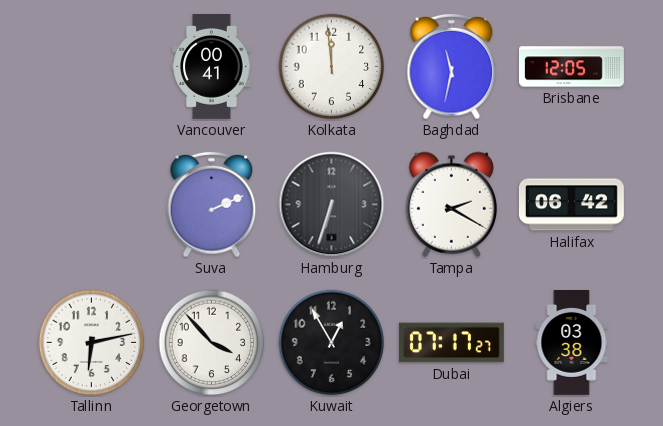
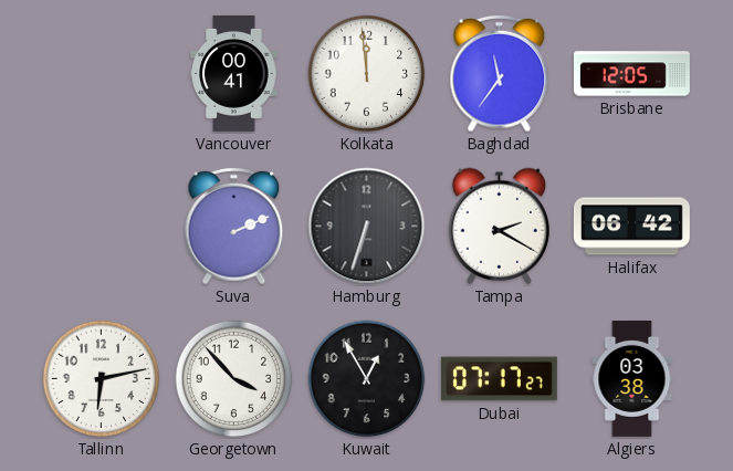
Baghdad: 11:32 -> 11:36
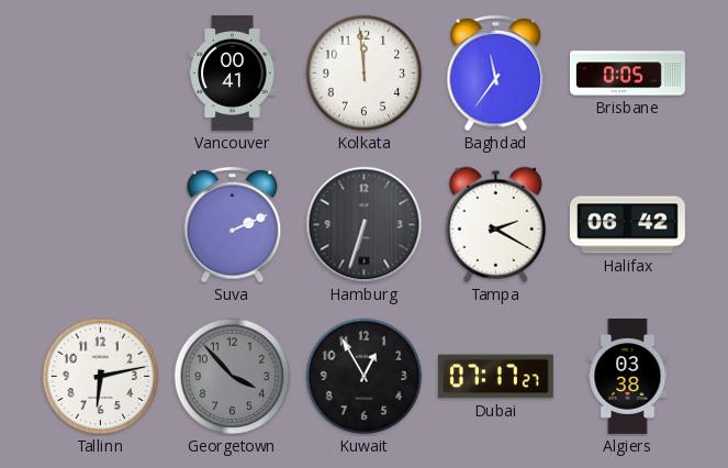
Brisbane: 12:05 -> 0:05
Georgetown dial: white -> grey
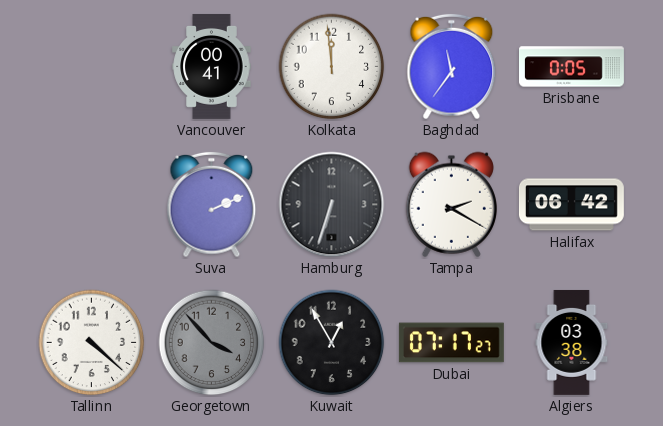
Tallinn: 6:13 -> 4:22
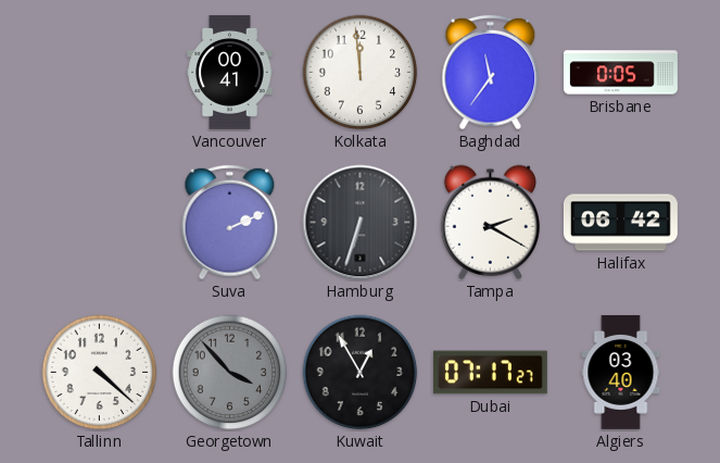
Algiers: 03:38 -> 03:40
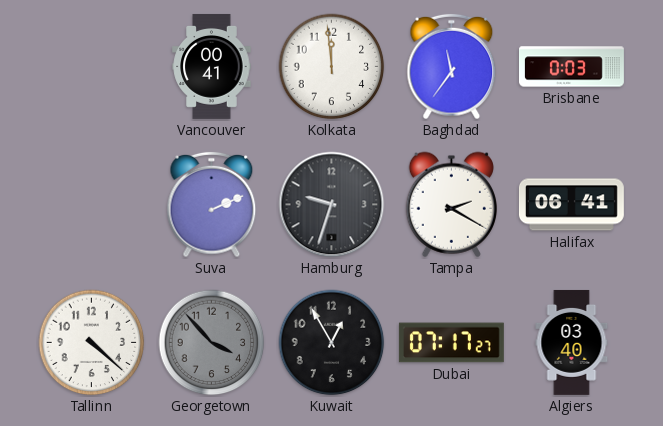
Brisbane: 0:05 -> 0:03
Hamburg: 6:33 -> 9:33
Halifax: 06:42 -> 06:41
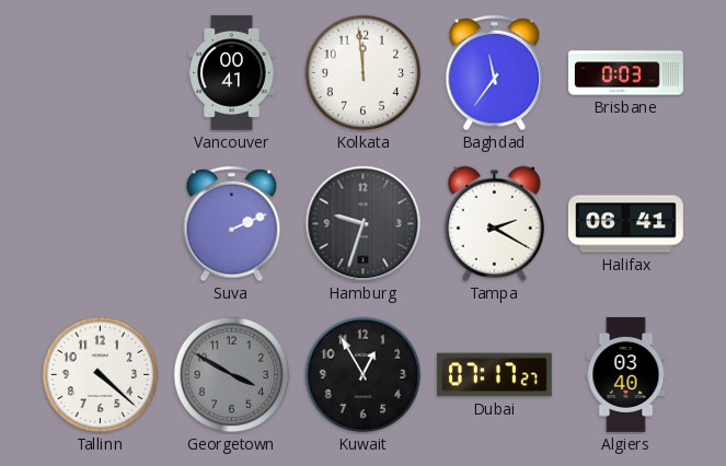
Georgetown: 3:53 -> 3:50
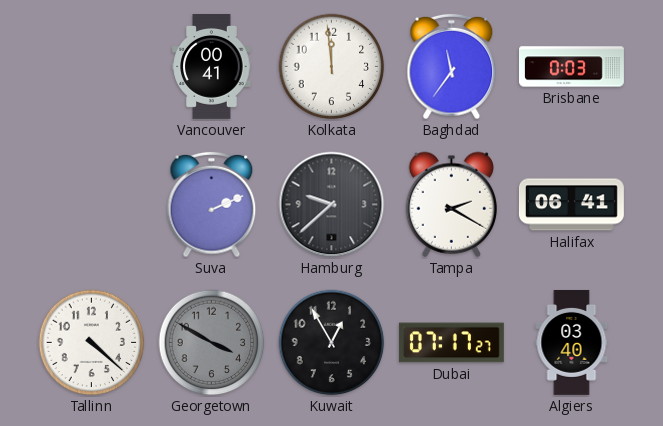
Hamburg: 9:33 -> 9:38
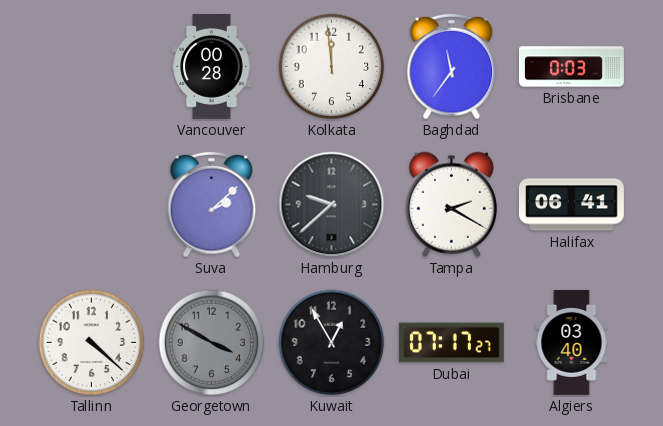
Vancouver: 00:41 -> 00:28
Suva: 2:11 -> 2:08
